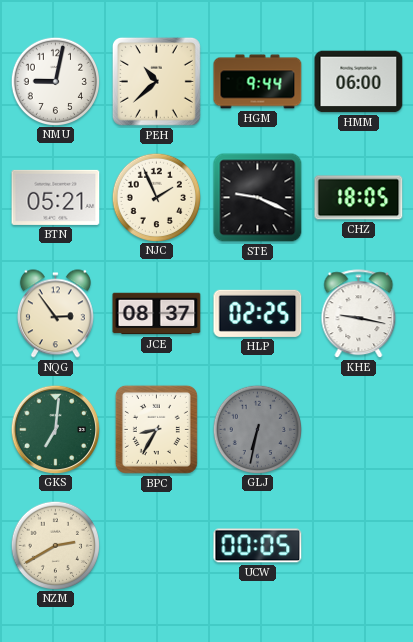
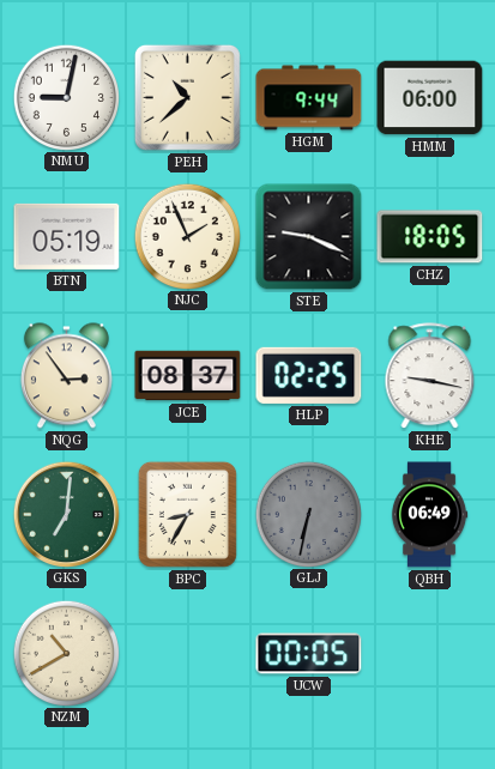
BTN: 05:21 -> 05:19
QBH: none -> 06:49
NZM: 2:40 -> 10:40
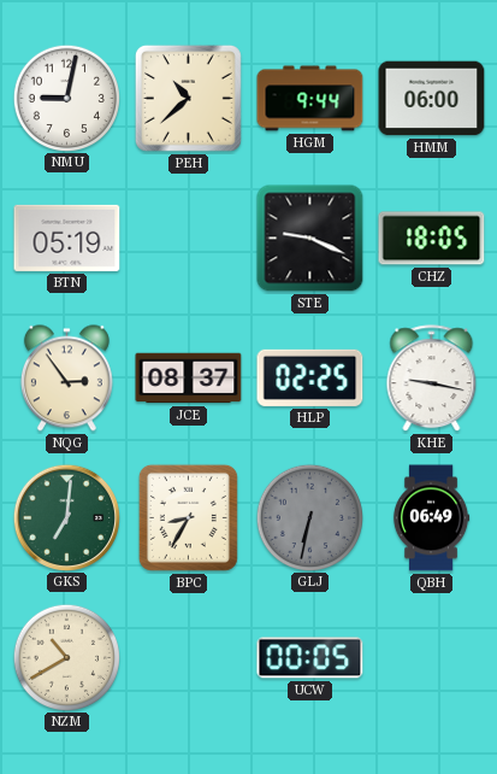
NJC: 1:56 -> none
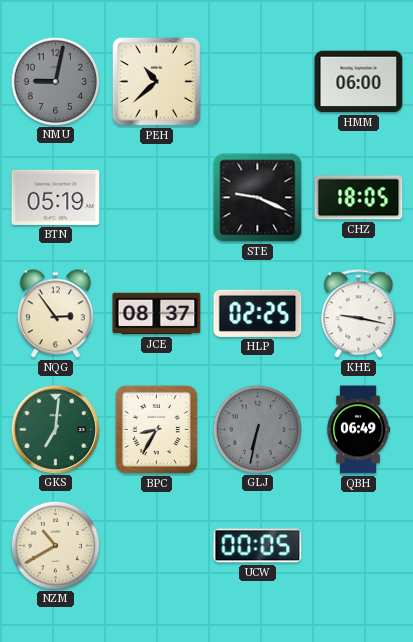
NMU dial: white -> grey
HGM: 9:44 -> none
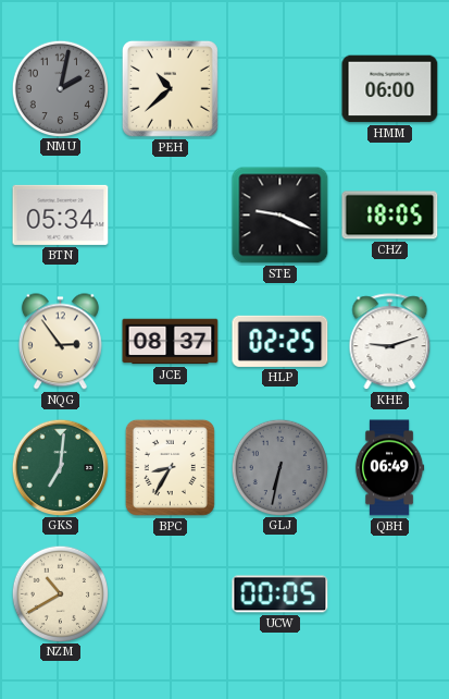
NMU: 9:02 -> 2:02
BTN: 05:19 -> 05:34
KHE: 9:17 -> 9:12
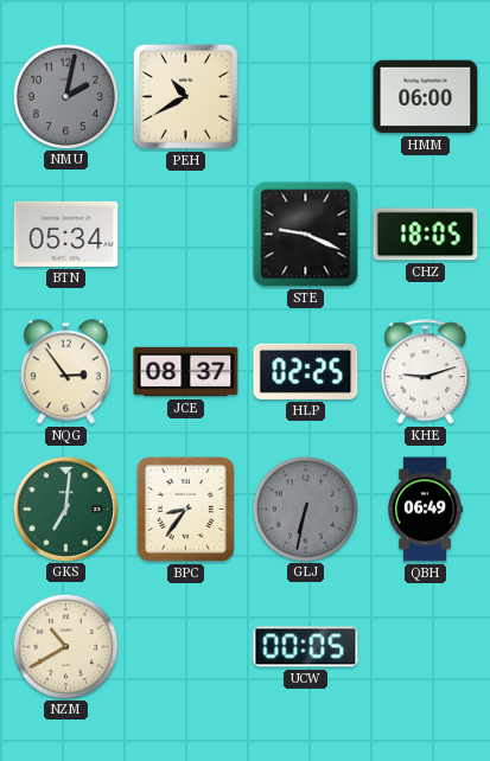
PEH: 10:38 -> 10:40
BPC: 8:35 -> 8:36
